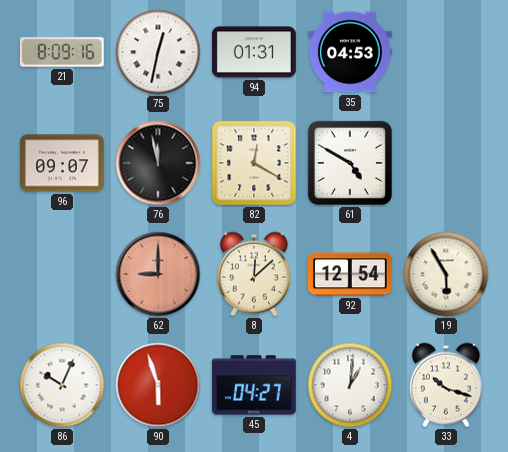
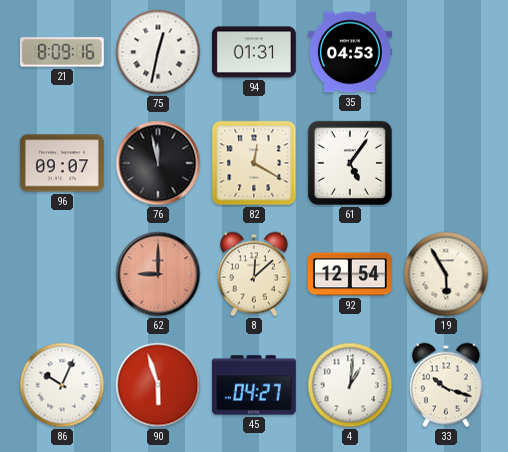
61: 4:50 -> 5:06
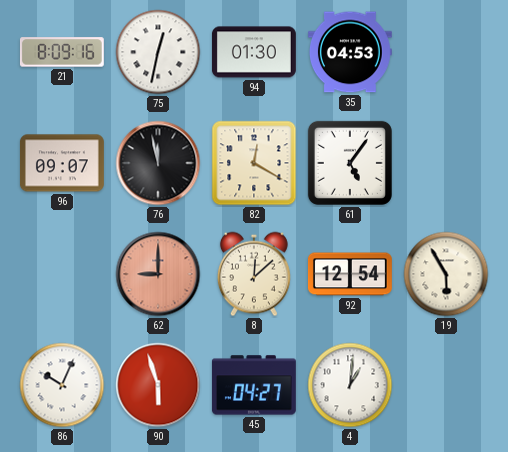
94: 01:31 -> 01:30
33: 10:18 -> none
